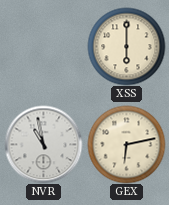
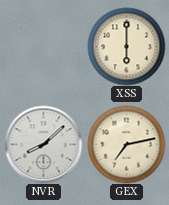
NVR: 10:58 -> 8:08
GEX: 6:13 -> 7:13
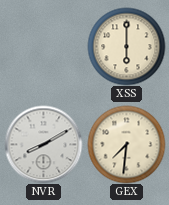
NVR: 8:08 -> 8:10
GEX: 7:13 -> 7:31
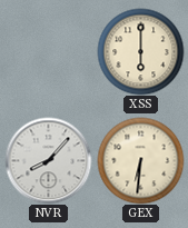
NVR: 8:10 -> 8:07
GEX: 7:31 -> 6:31
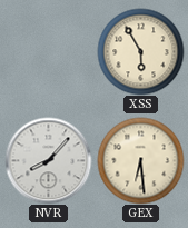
XSS: 6:00 -> 5:55
GEX: 6:31 -> 6:29
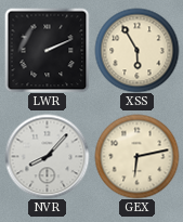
LWR: none -> 2:11
GEX: 6:29 -> 6:13
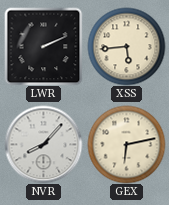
XSS: 5:55 -> 5:44
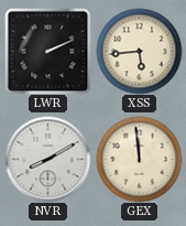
NVR: 8:07 -> 8:10
GEX: 6:13 -> 11:59
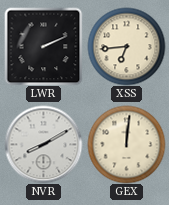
XSS: 5:44 -> 6:44
GEX: 11:59 -> 12:01
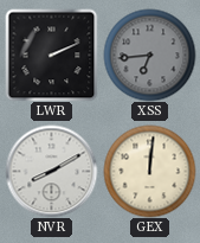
XSS dial: cream -> grey
